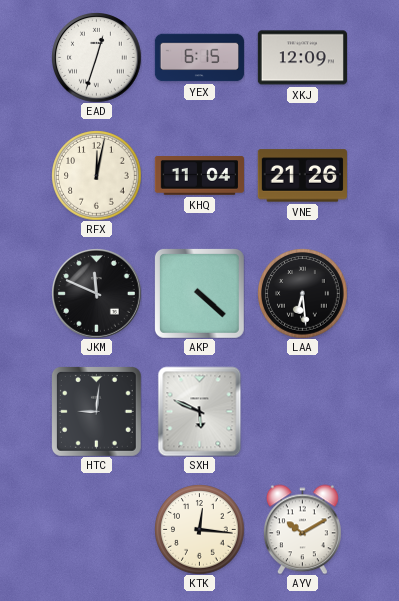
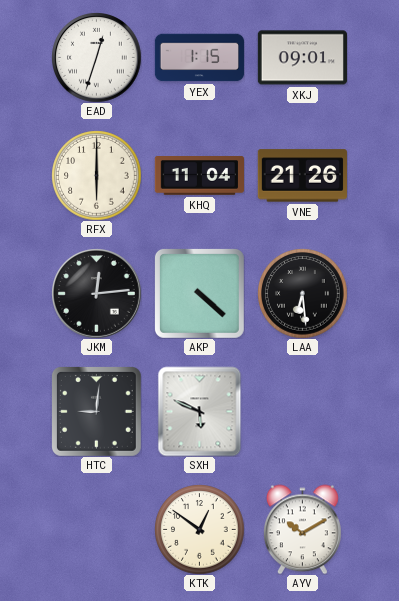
YEX: 6:15 -> 1:15
XKJ: 12:09 -> 09:01
RFX: 12:02 -> 6:00
JKM: 11:49 -> 12:14
KTK: 12:16 -> 12:51
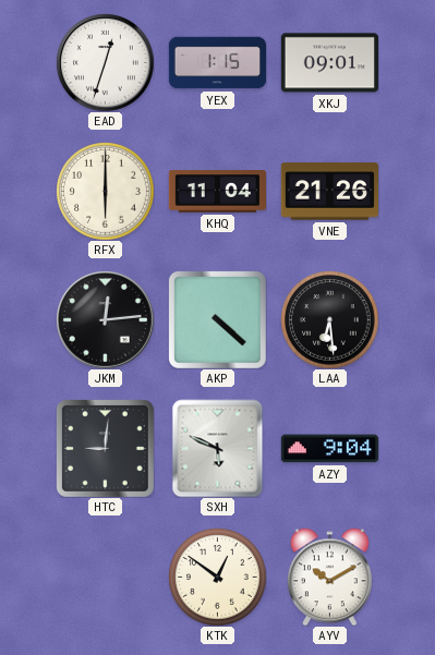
AZY: none -> 9:04
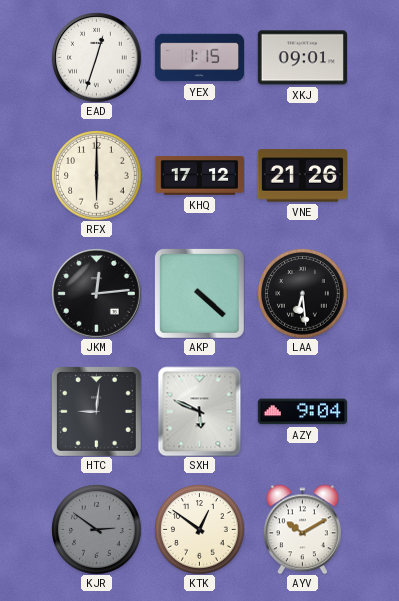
KHQ: 11:04 -> 17:12
KJR: none -> 2:51
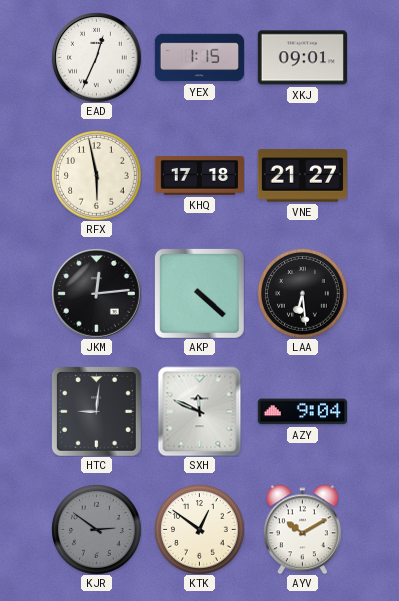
EAD: 12:33 -> 12:34
RFX: 6:00 -> 5:58
KHQ: 17:12 -> 17:18
VNE: 21:26 -> 21:27
SXH: 5:49 -> 11:49
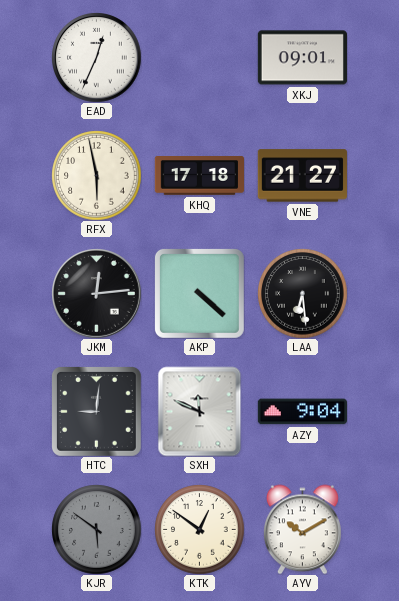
YEX: 1:15 -> none
KJR: 2:51 -> 5:51
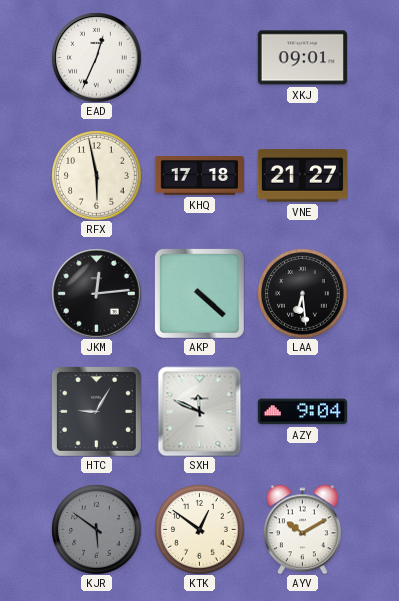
HTC: 9:01 -> 9:05
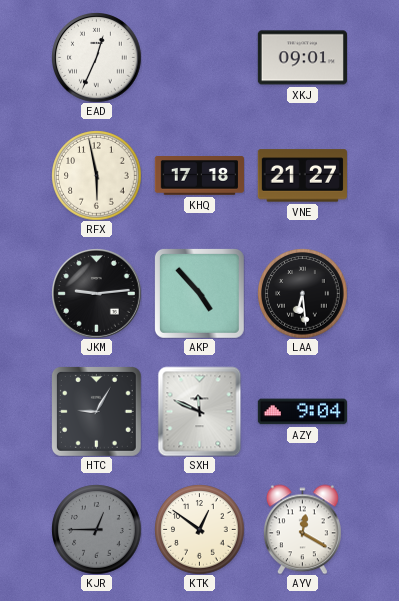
JKM: 12:14 -> 9:14
AKP: 4:22 -> 4:53
KJR: 5:51 -> 12:45
AYV: 10:10 -> 12:20
